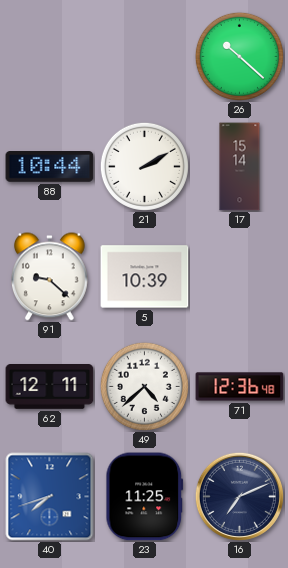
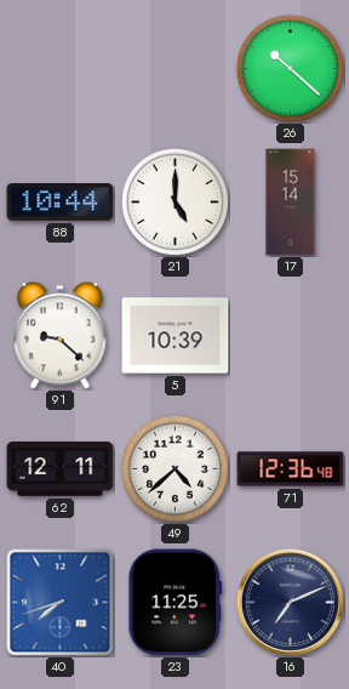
21: 2:10 -> 5:00
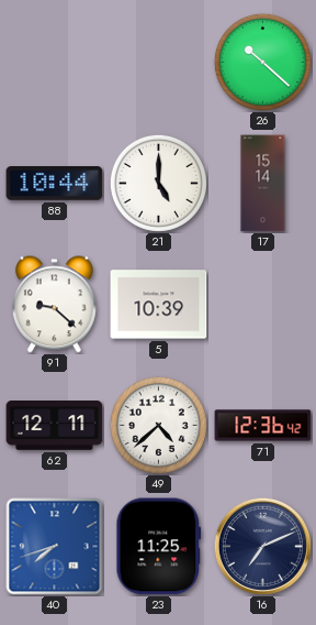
71: 12:36:48 -> 12:36:42
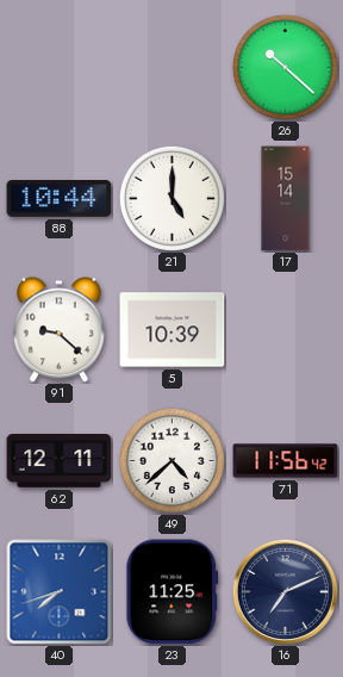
71: 12:36 -> 11:56
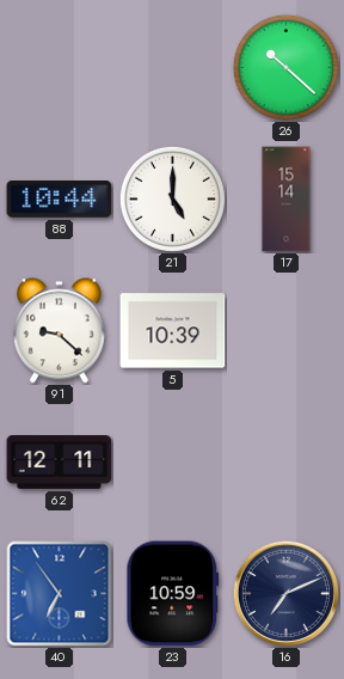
49: 4:38 -> none
71: 11:56 -> none
40: 7:42 -> 6:54
23: 11:25 -> 10:59
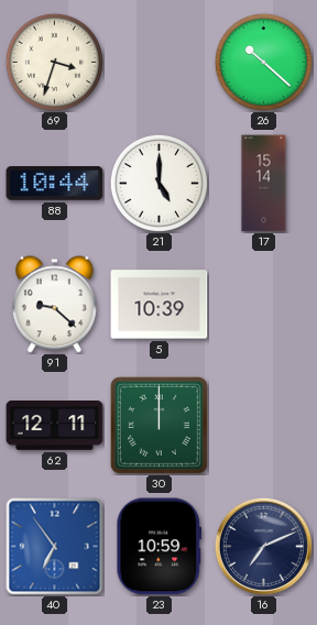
69: none -> 3:33
30: none -> 12:00
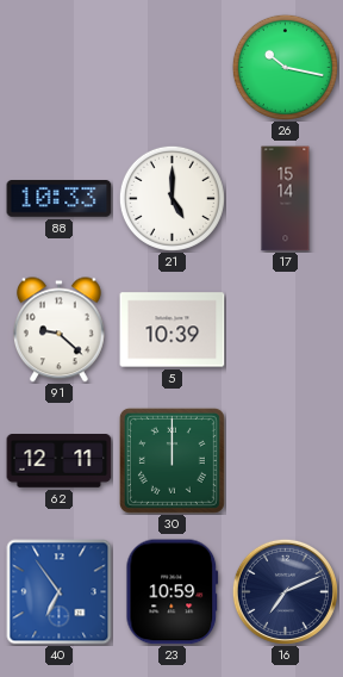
69: 3:33 -> none
26: 10:22 -> 10:17
88: 10:44 -> 10:33
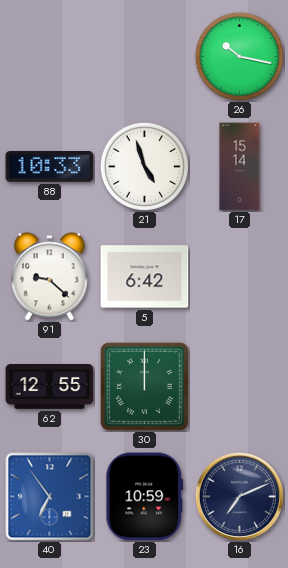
21: 5:00 -> 4:57
5: 10:39 -> 6:42
62: 12:11 -> 12:55
